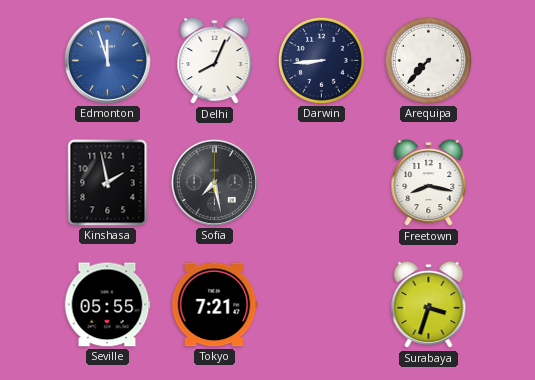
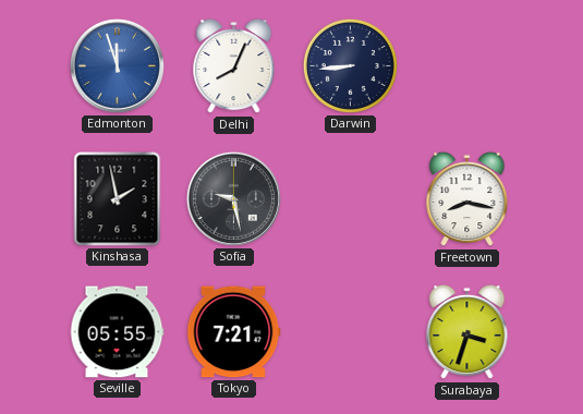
Arequipa: 7:37 -> none
Sofia: 7:28 -> 9:28
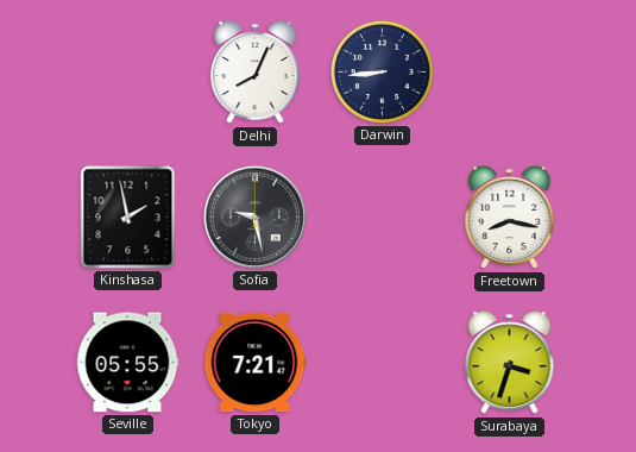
Edmonton: 11:57 -> none
